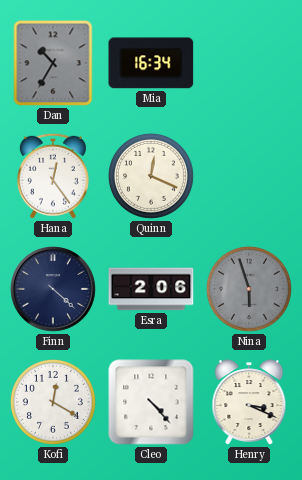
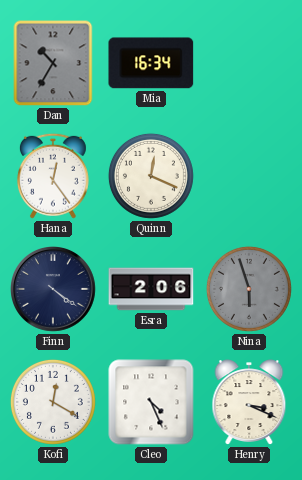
Finn: 4:22 -> 4:21
Cleo: 4:23 -> 4:26
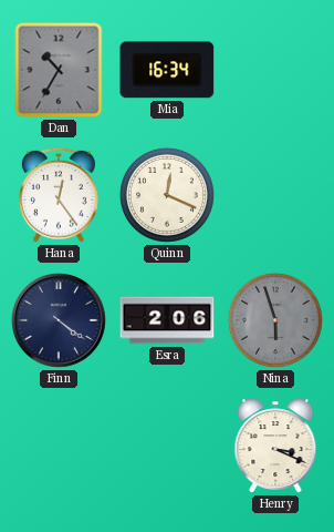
Kofi: 12:20 -> none
Cleo: 4:26 -> none
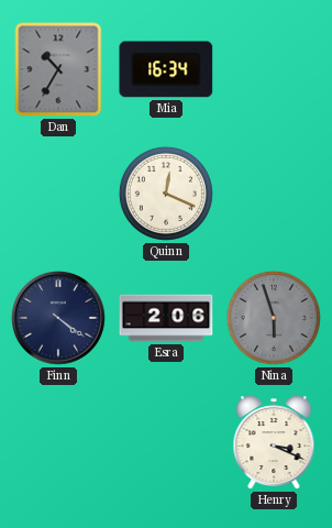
Hana: 12:24 -> none
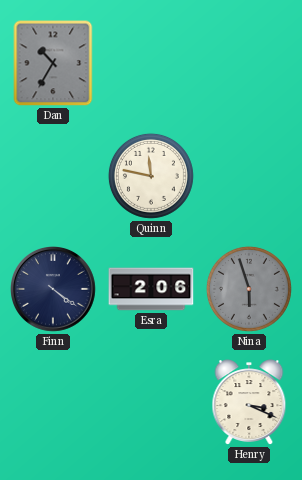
Mia: 16:34 -> none
Quinn: 12:19 -> 11:47
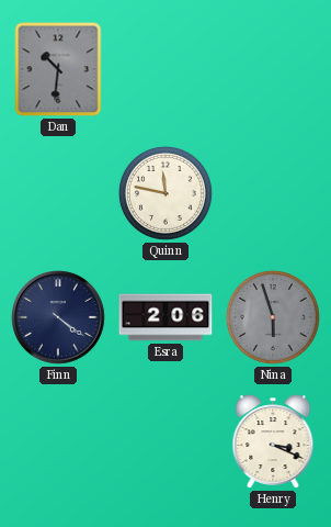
Dan: 10:35 -> 10:31
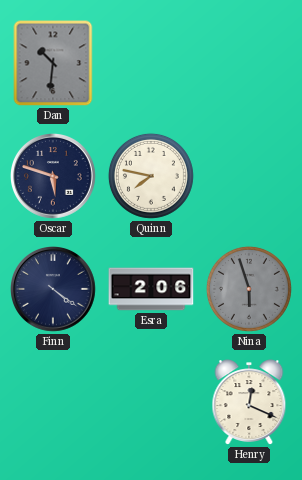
Oscar: none -> 5:48
Quinn: 11:47 -> 7:47
Henry: 3:19 -> 12:19
